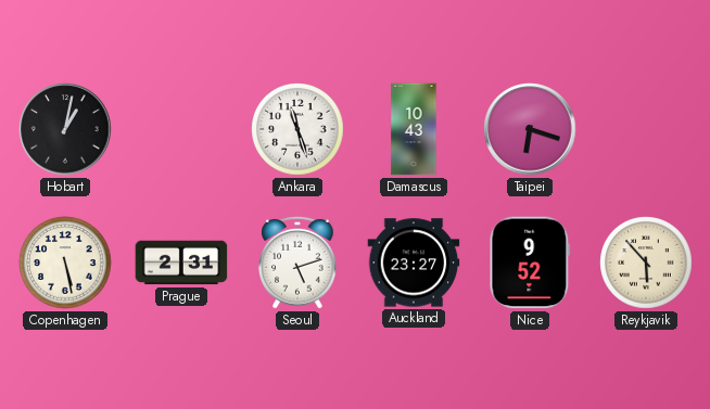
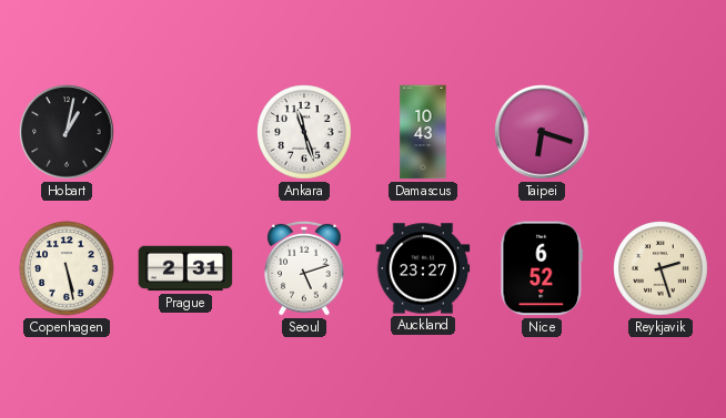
Nice: 9:52 -> 6:52
Reykjavik: 5:53 -> 2:27
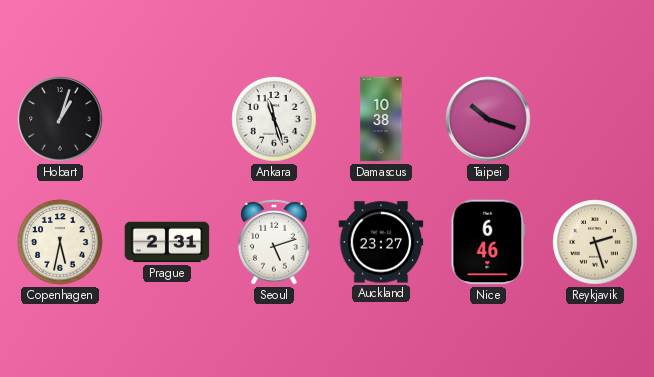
Hobart: 1:02 -> 1:03
Damascus: 10:43 -> 10:38
Taipei: 6:18 -> 10:18
Copenhagen: 5:28 -> 5:32
Nice: 6:52 -> 6:46
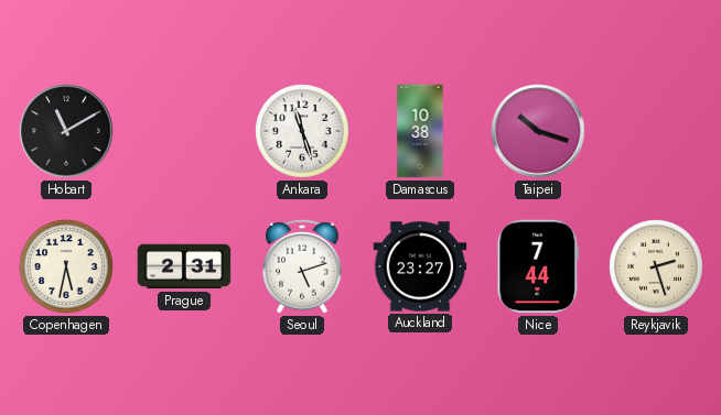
Hobart: 1:03 -> 11:10
Nice: 6:46 -> 7:44
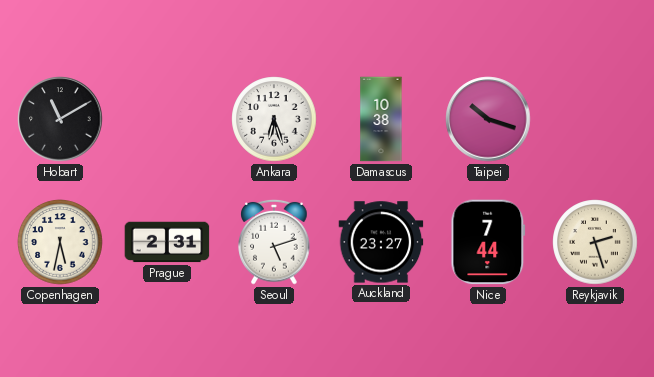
Ankara: 11:27 -> 6:27
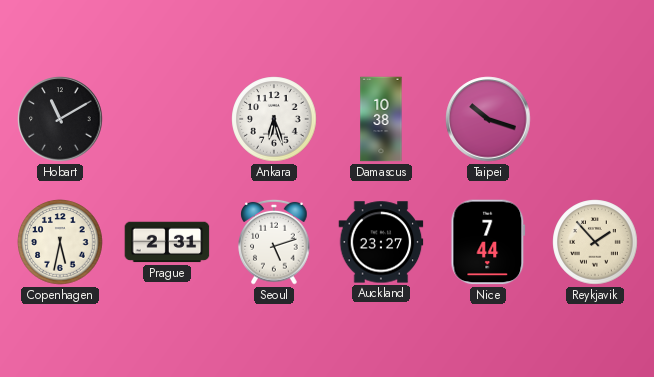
Reykjavik: 2:27 -> 1:53
